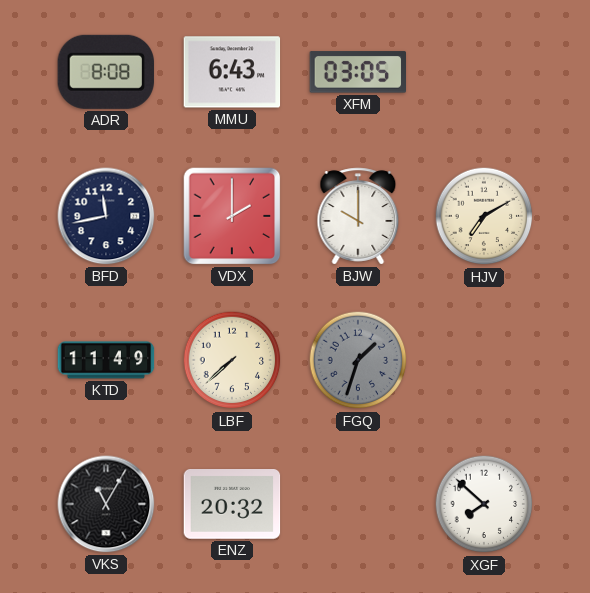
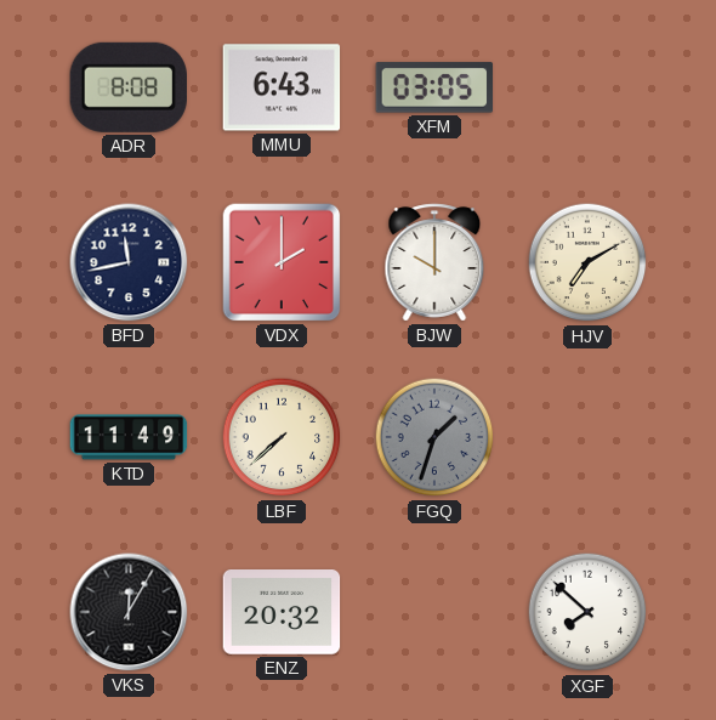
VKS: 11:05 -> 12:05
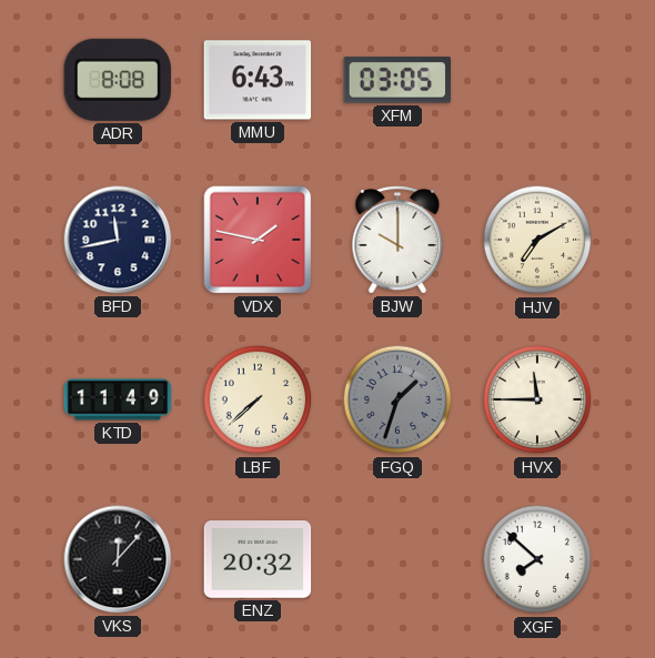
VDX: 2:00 -> 1:47
HVX: none -> 11:45
VKS: 12:05 -> 12:07
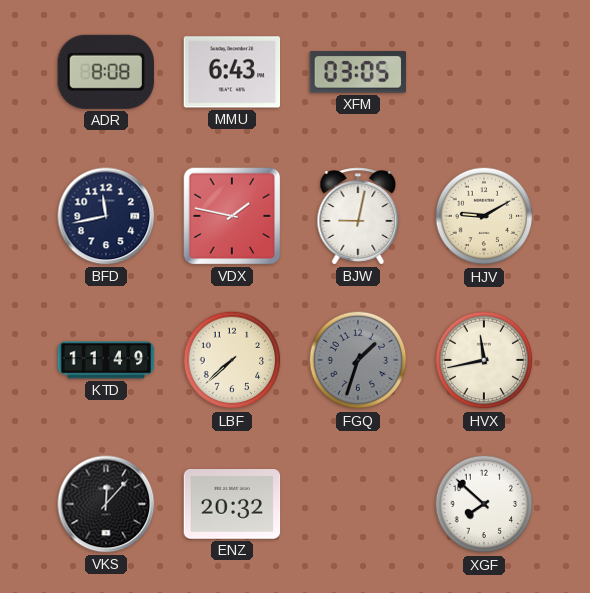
BJW: 10:00 -> 9:02
HJV: 7:10 -> 9:10
HVX: 11:45 -> 11:43
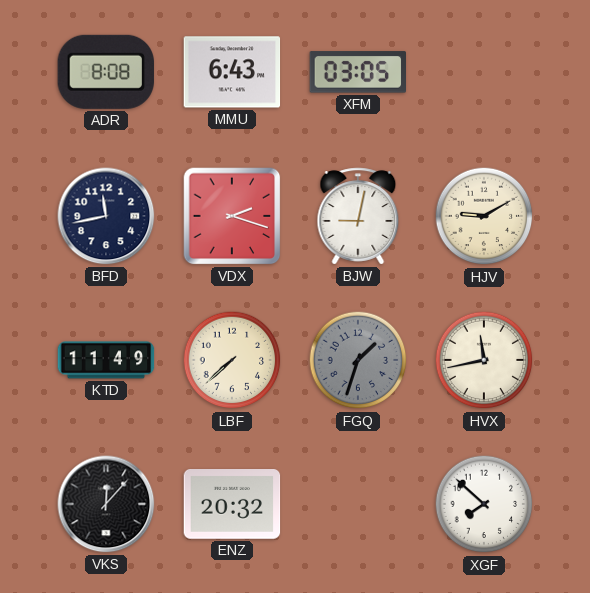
VDX: 1:47 -> 2:18
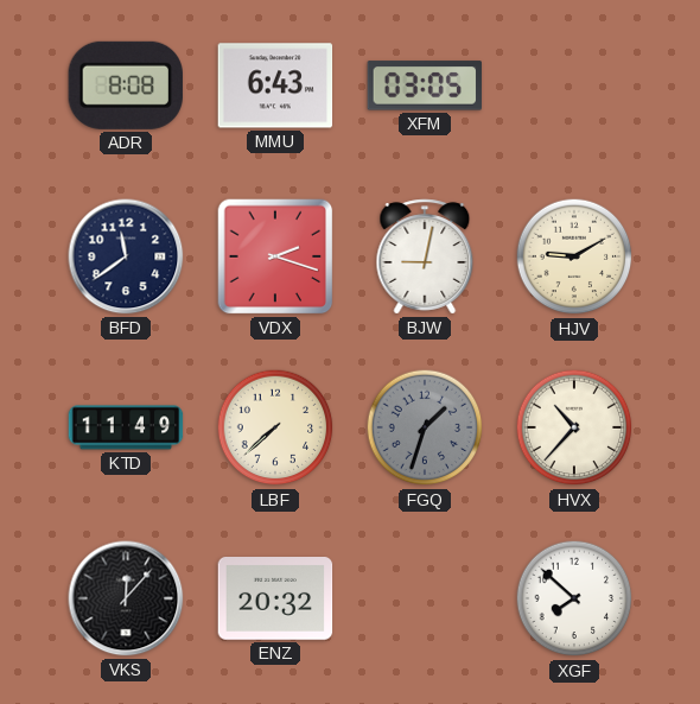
BFD: 11:43 -> 11:39
HVX: 11:43 -> 10:37
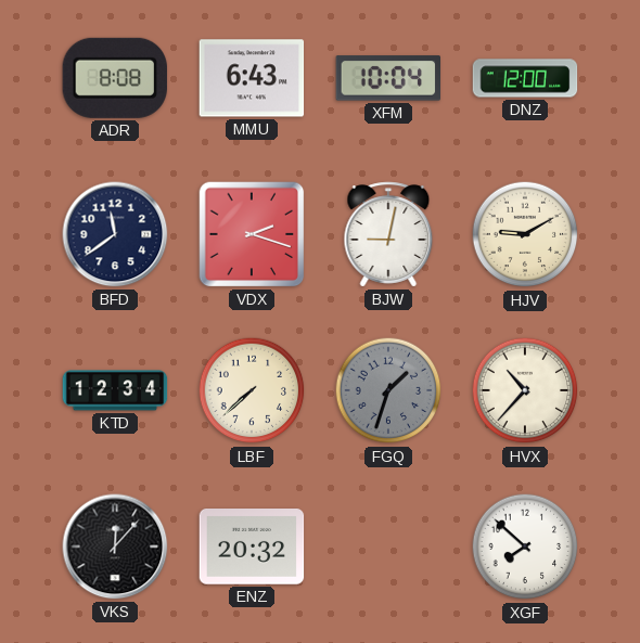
XFM: 03:05 -> 10:04
DNZ: none -> 12:00
KTD: 11:49 -> 12:34
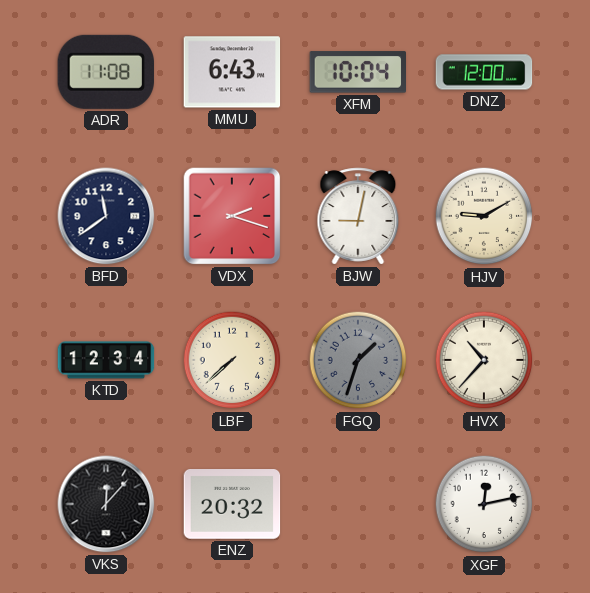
ADR: 8:08 -> 11:08
XGF: 7:52 -> 12:13
